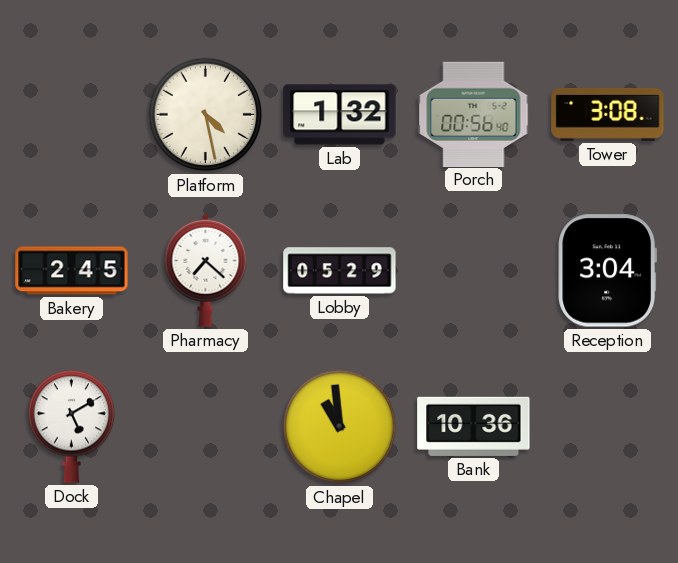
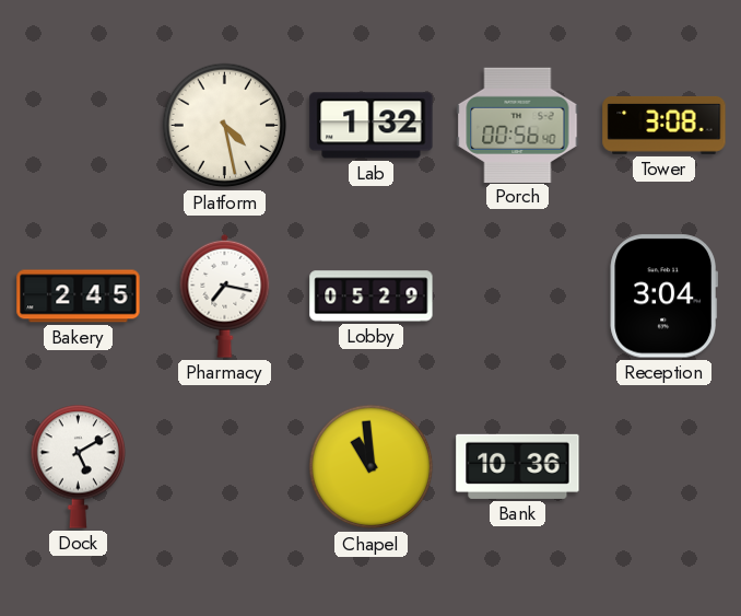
Pharmacy: 7:22 -> 7:17
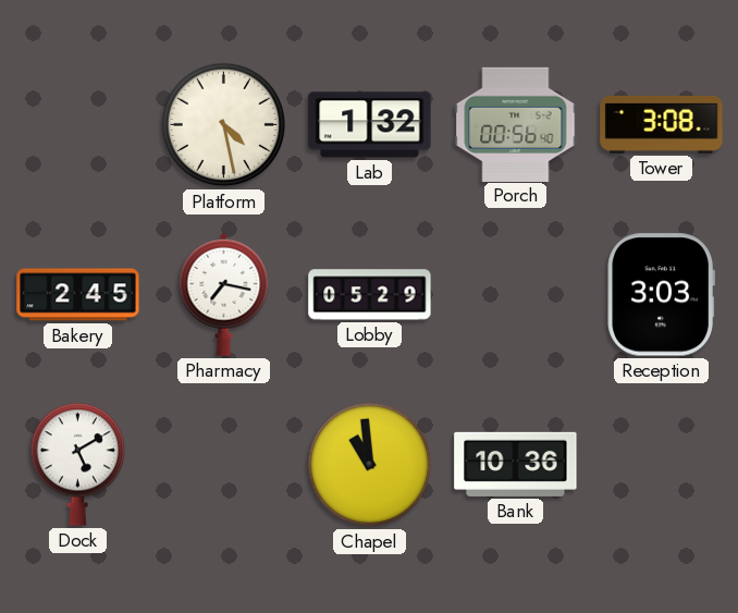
Reception: 3:04 -> 3:03
